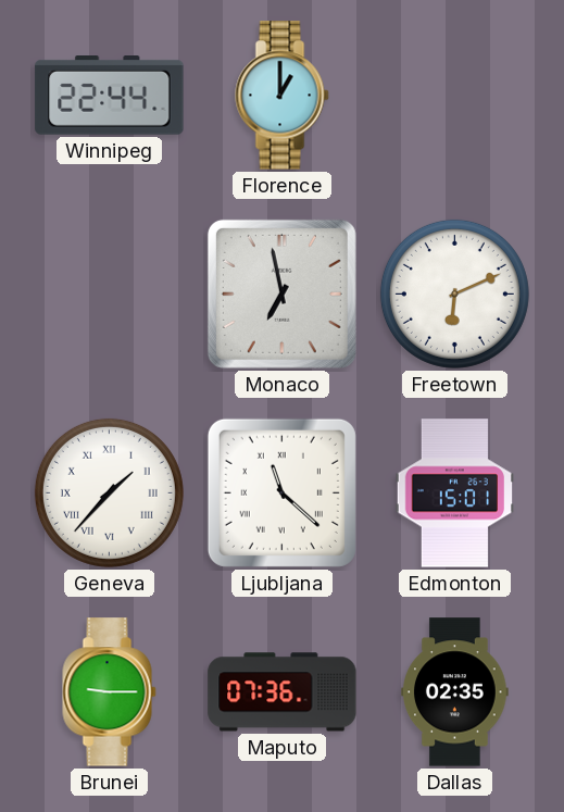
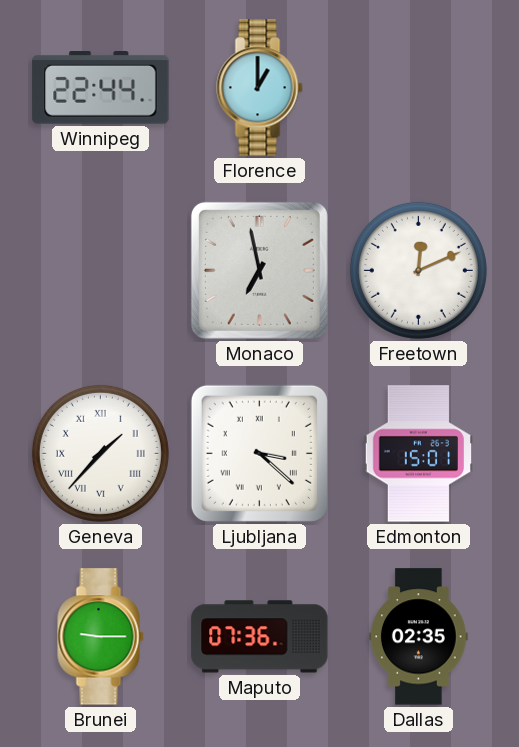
Freetown: 6:11 -> 12:11
Ljubljana: 11:22 -> 3:22
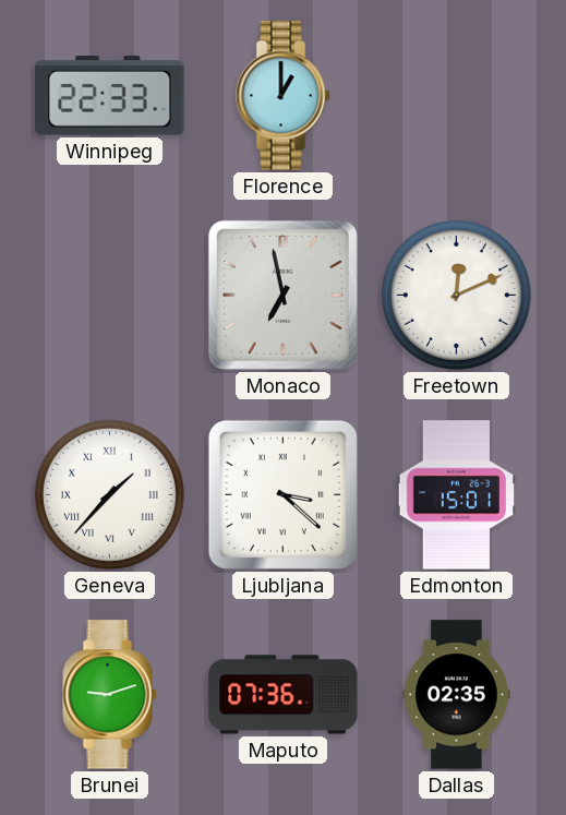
Winnipeg: 22:44 -> 22:33
Brunei: 9:15 -> 9:12
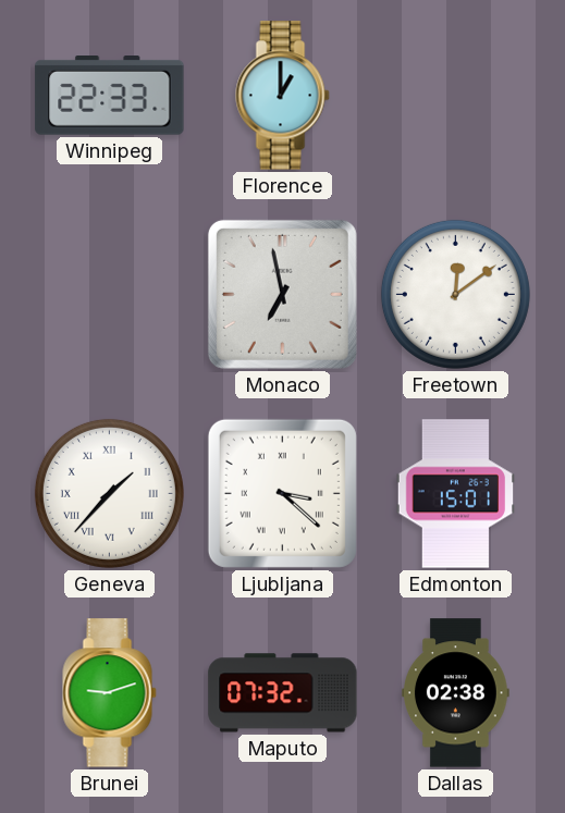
Freetown: 12:11 -> 12:09
Maputo: 07:36 -> 07:32
Dallas: 02:35 -> 02:38
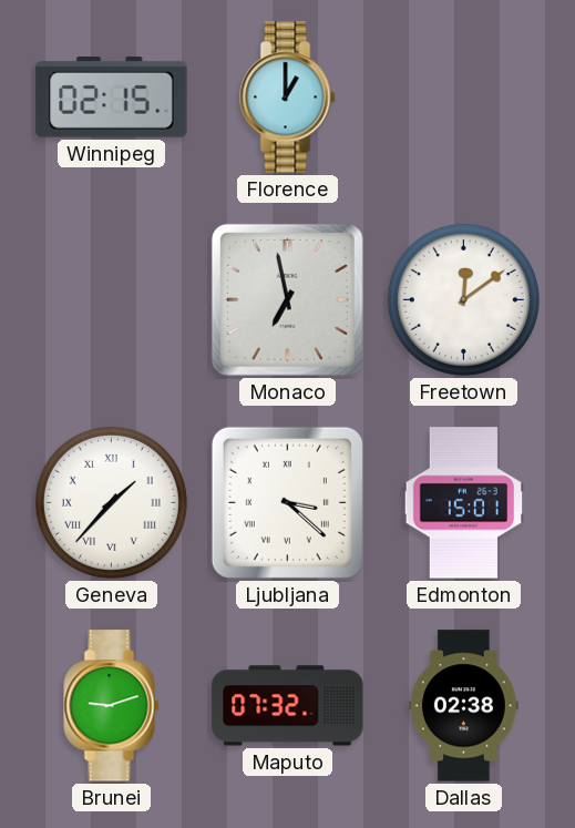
Winnipeg: 22:33 -> 02:15
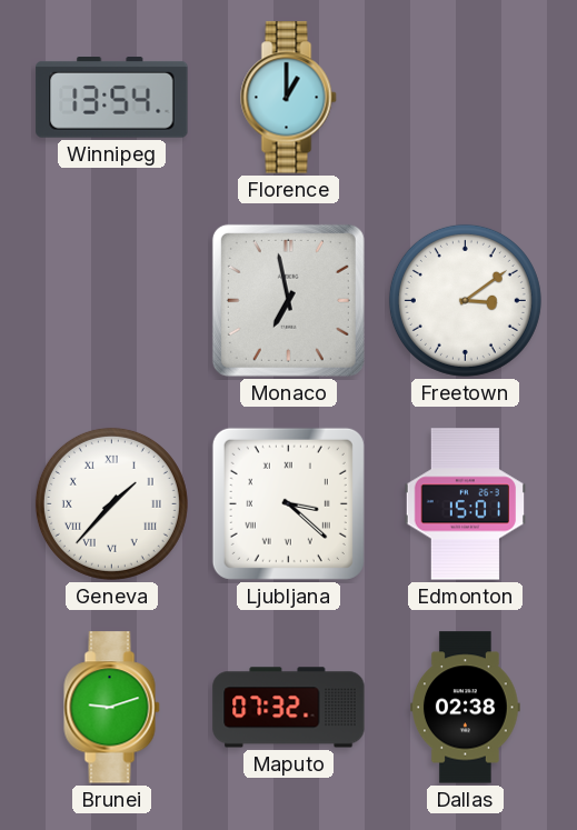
Winnipeg: 02:15 -> 13:54
Freetown: 12:09 -> 3:09
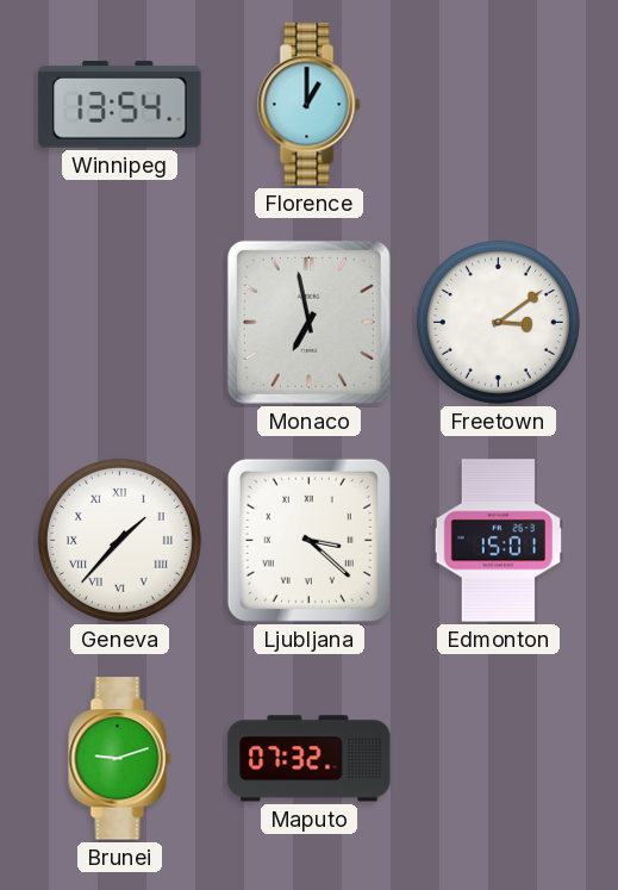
Dallas: 02:38 -> none
